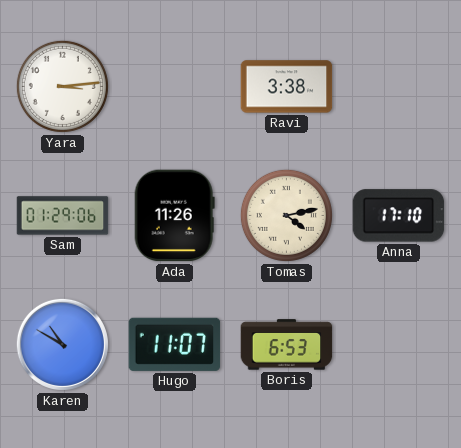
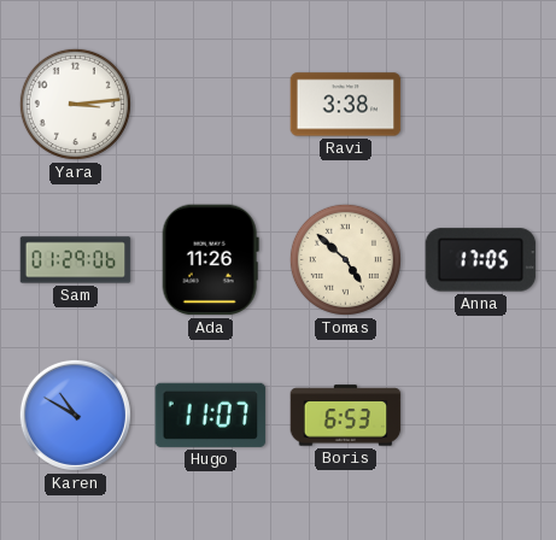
Tomas: 4:13 -> 4:52
Anna: 17:10 -> 17:05
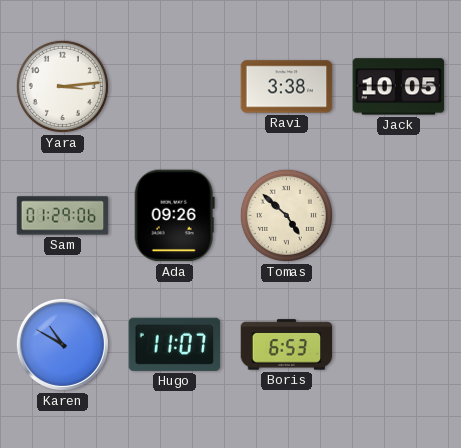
Jack: none -> 10:05
Ada: 11:26 -> 09:26
Anna: 17:05 -> none
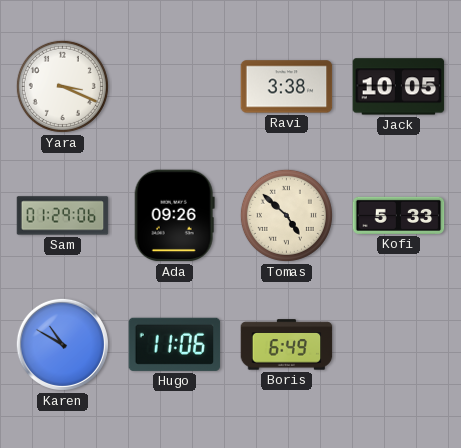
Yara: 3:14 -> 3:19
Kofi: none -> 5:33
Hugo: 11:07 -> 11:06
Boris: 6:53 -> 6:49
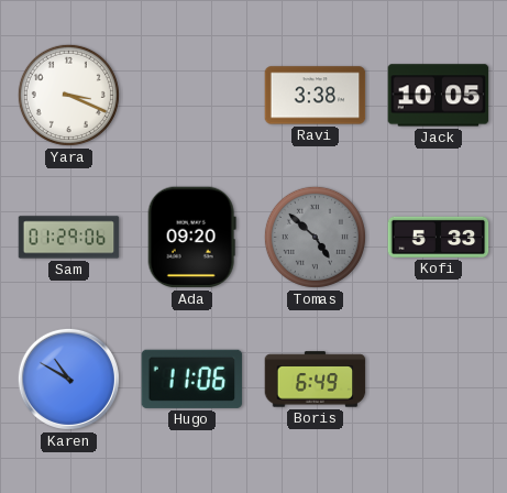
Ada: 09:26 -> 09:20
Tomas dial: cream -> grey
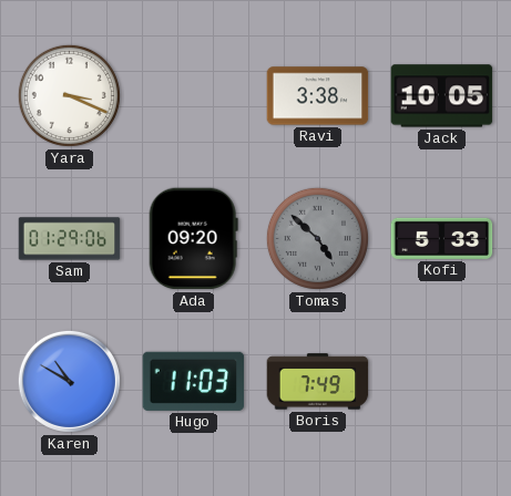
Hugo: 11:06 -> 11:03
Boris: 6:49 -> 7:49
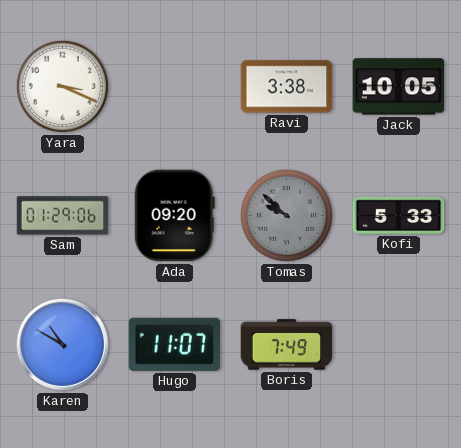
Tomas: 4:52 -> 9:52
Hugo: 11:03 -> 11:07
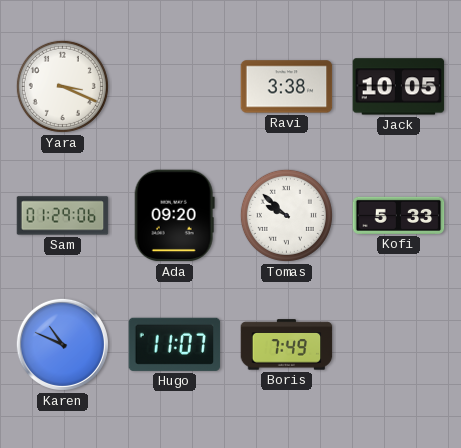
Tomas dial: grey -> white
Karen: 10:50 -> 10:49
